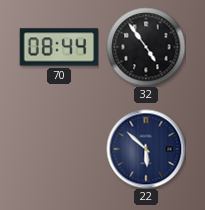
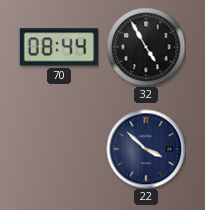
32: 4:54 -> 4:55
22: 5:52 -> 3:52
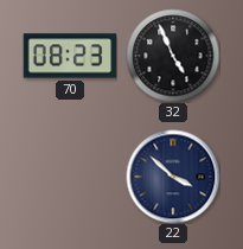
70: 08:44 -> 08:23
32: 4:55 -> 4:56
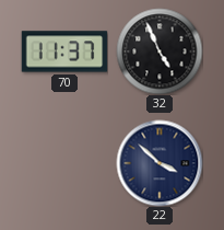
70: 08:23 -> 11:37
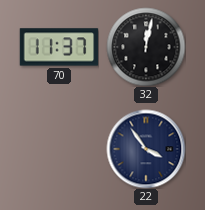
32: 4:56 -> 12:02
22: 3:52 -> 3:54
